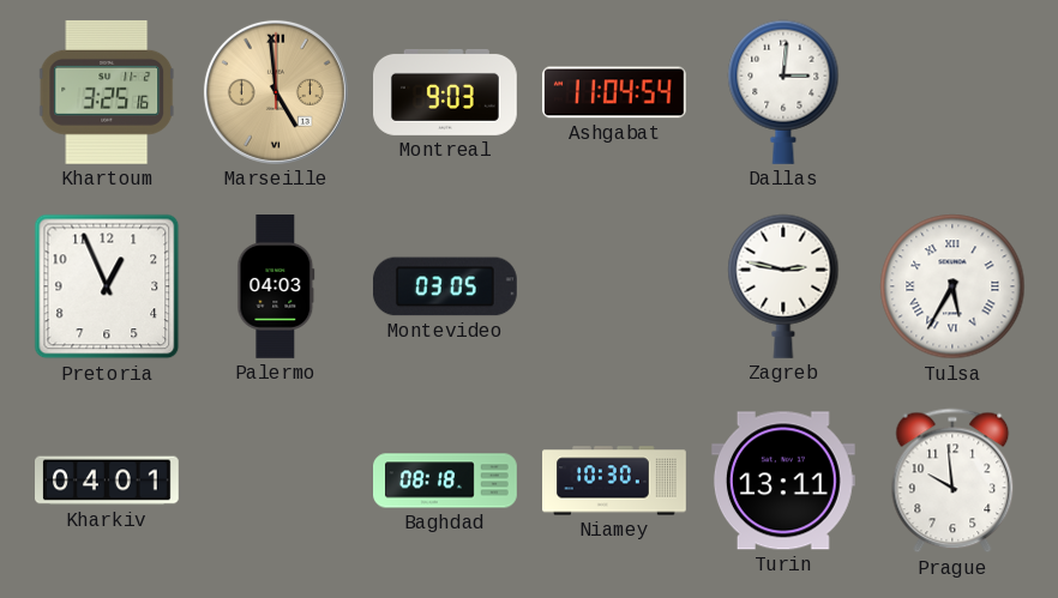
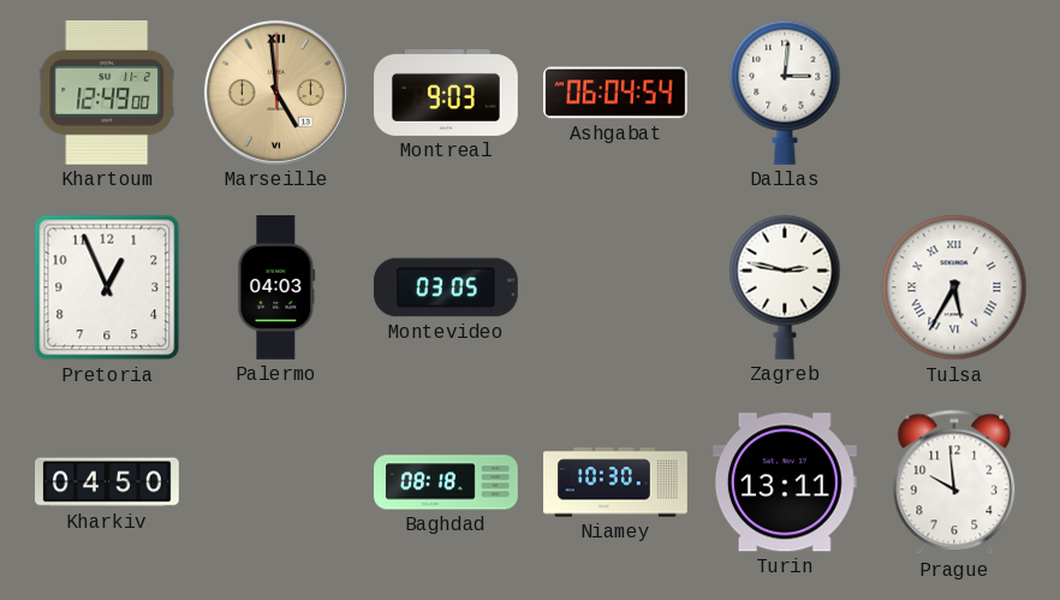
Khartoum: 3:25 -> 12:49
Ashgabat: 11:04 -> 06:04
Kharkiv: 04:01 -> 04:50
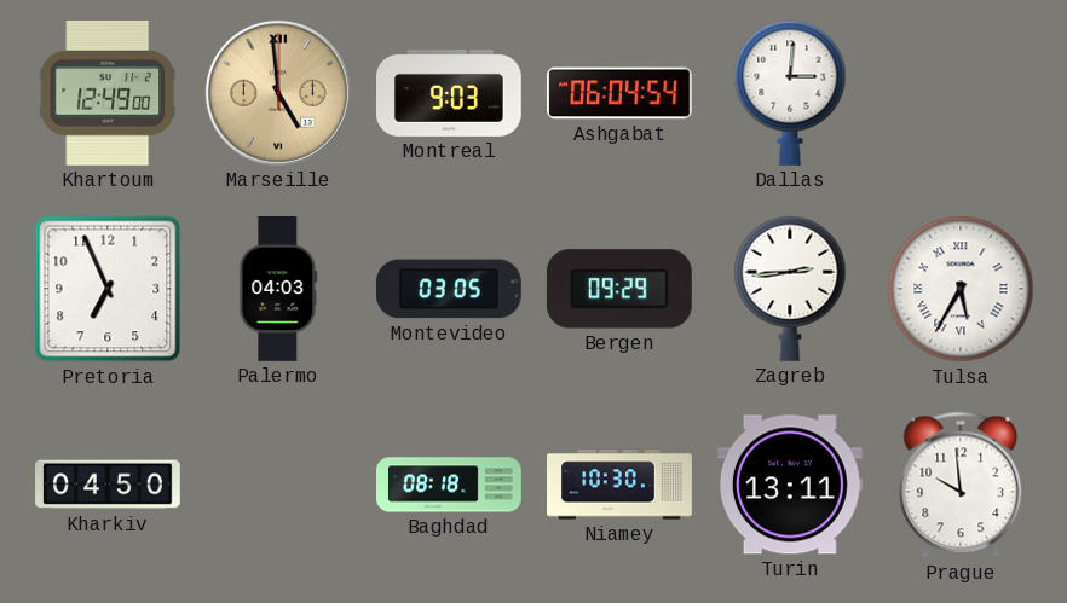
Pretoria: 12:56 -> 6:56
Bergen: none -> 09:29
Zagreb: 2:47 -> 2:44
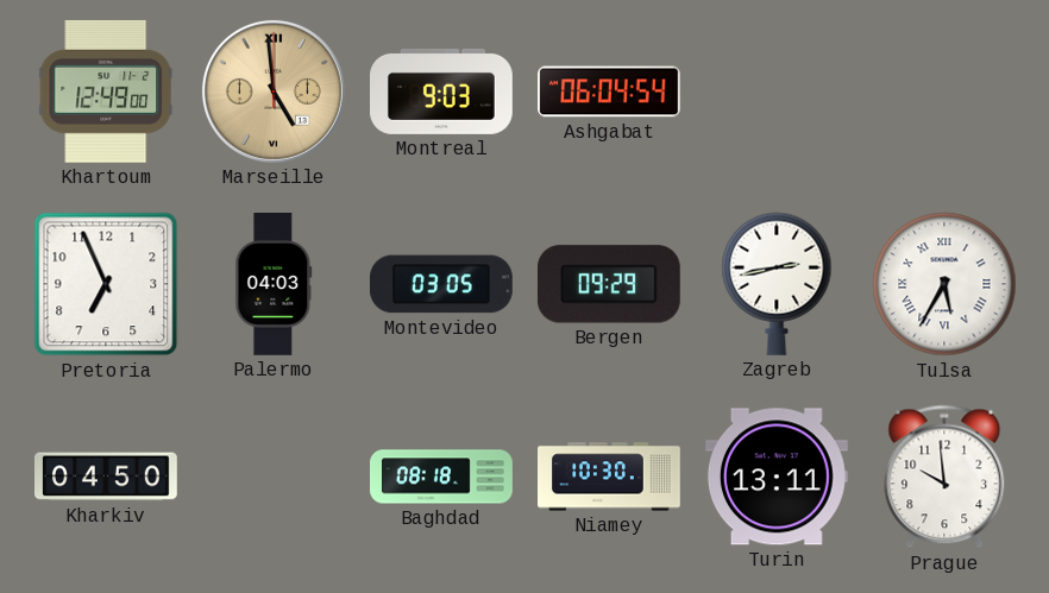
Dallas: 3:01 -> none
Zagreb: 2:44 -> 2:43
